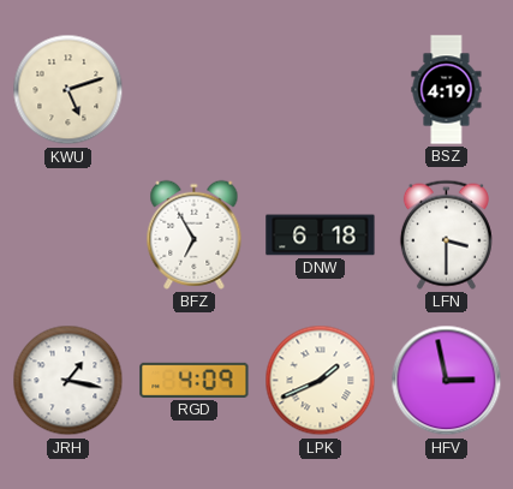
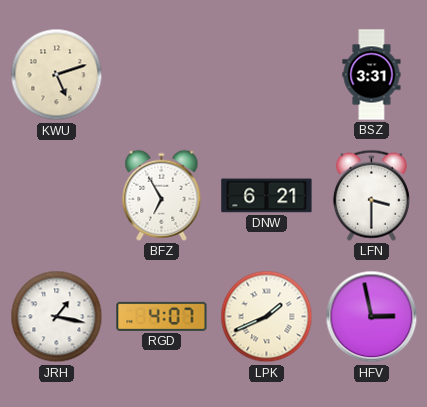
BSZ: 4:19 -> 3:31
DNW: 6:18 -> 6:21
RGD: 4:09 -> 4:07
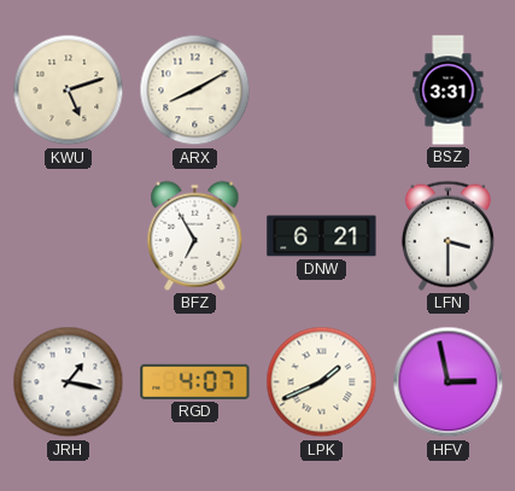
ARX: none -> 8:10
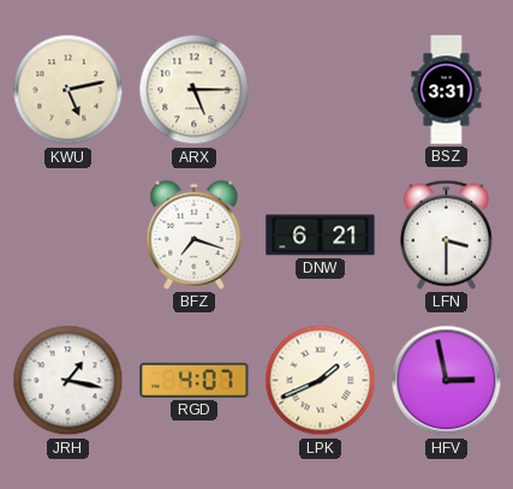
KWU: 5:12 -> 5:13
ARX: 8:10 -> 5:15
BFZ: 6:55 -> 7:18
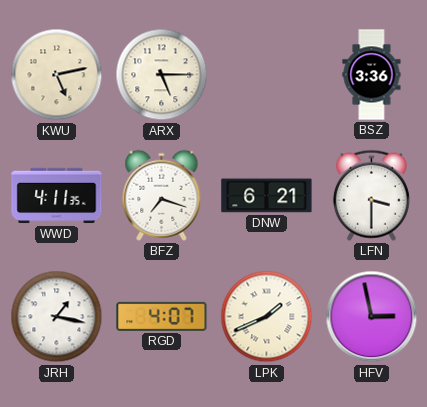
BSZ: 3:31 -> 3:36
WWD: none -> 4:11
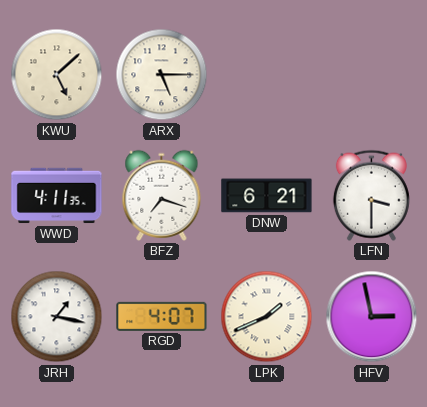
KWU: 5:13 -> 5:08
BSZ: 3:36 -> none
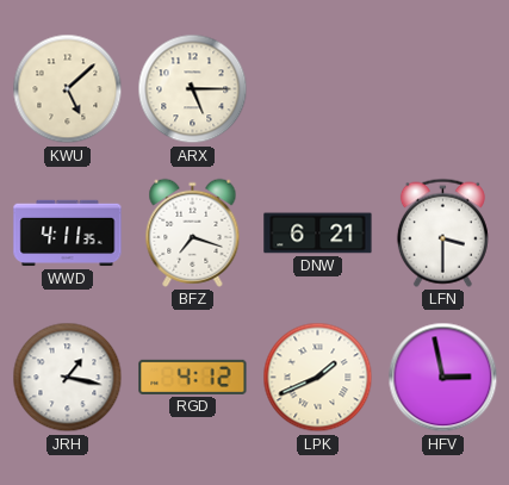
RGD: 4:07 -> 4:12
